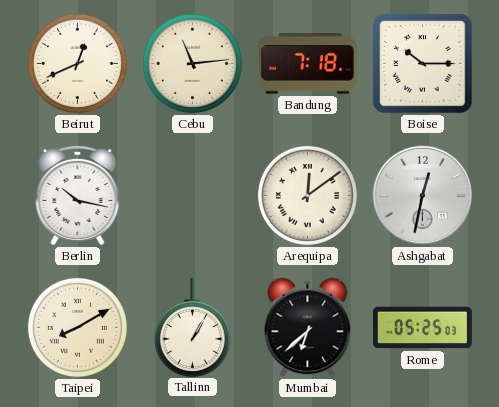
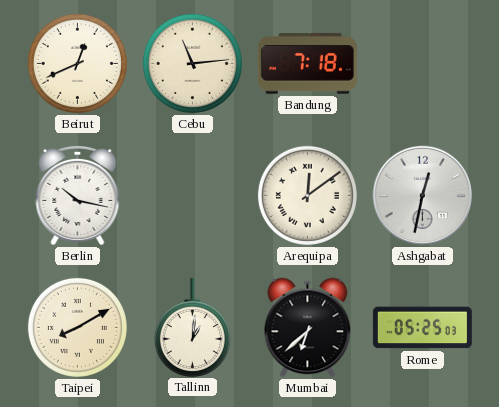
Boise: 10:15 -> none
Tallinn: 1:05 -> 1:01
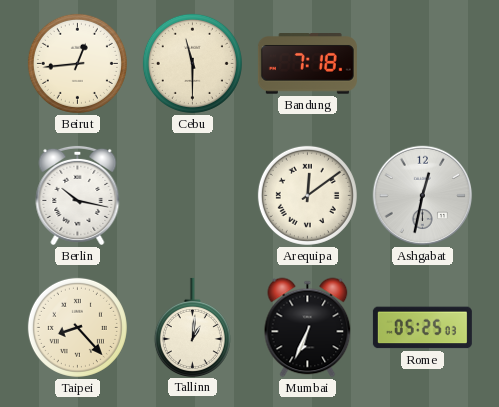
Beirut: 12:41 -> 12:44
Cebu: 11:14 -> 11:30
Taipei: 8:10 -> 8:23
Mumbai: 6:38 -> 6:34
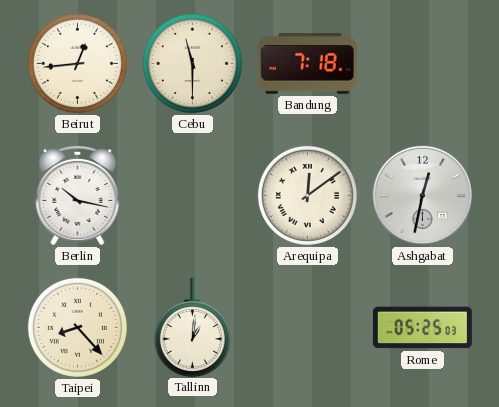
Mumbai: 6:34 -> none
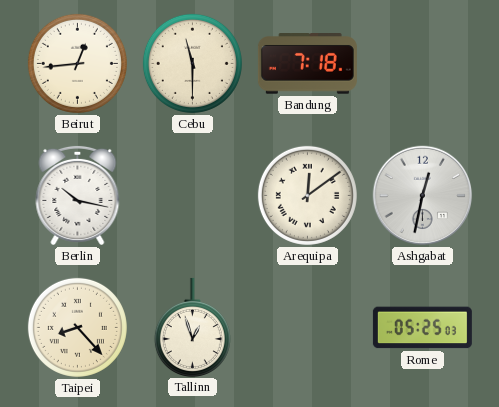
Tallinn: 1:01 -> 12:57
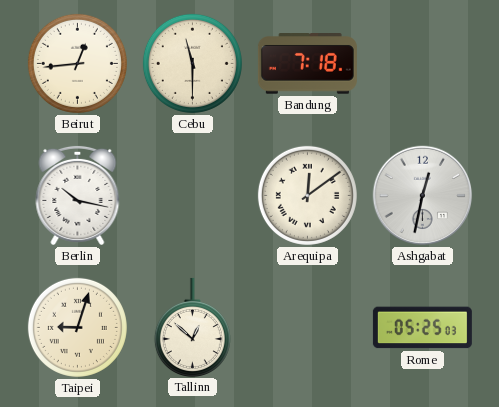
Taipei: 8:23 -> 9:03
Tallinn: 12:57 -> 12:52
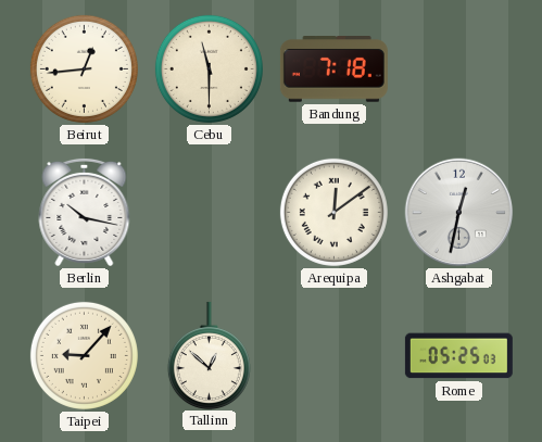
Taipei: 9:03 -> 9:07
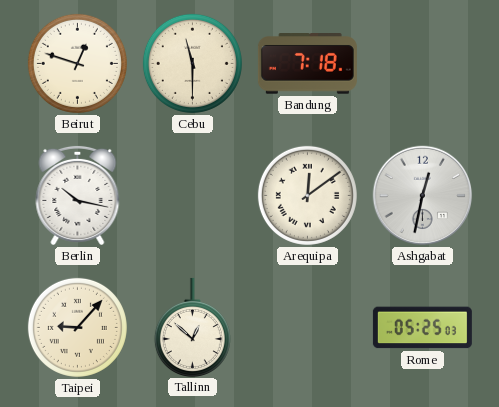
Beirut: 12:44 -> 12:48
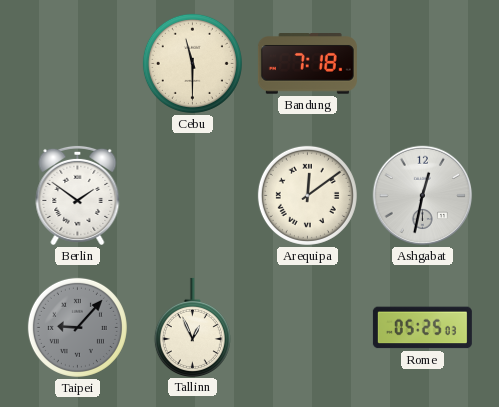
Beirut: 12:48 -> none
Berlin: 10:17 -> 1:51
Taipei dial: cream -> grey
Tallinn: 12:52 -> 12:56
